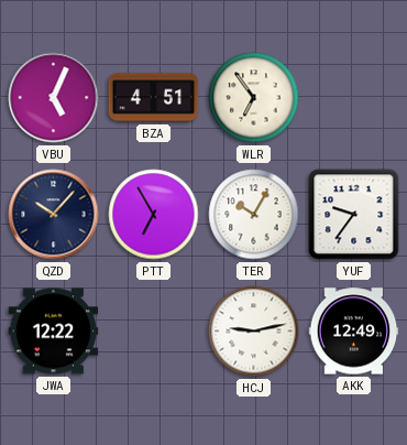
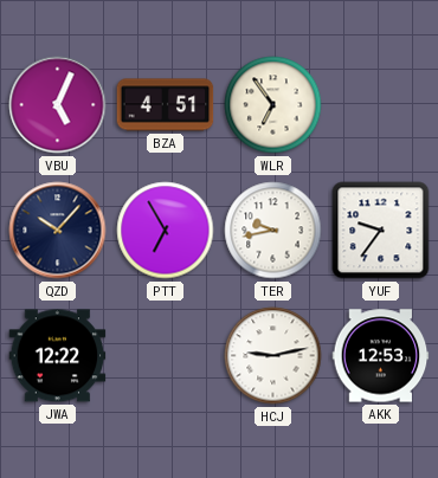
TER: 10:05 -> 9:43
AKK: 12:49 -> 12:53
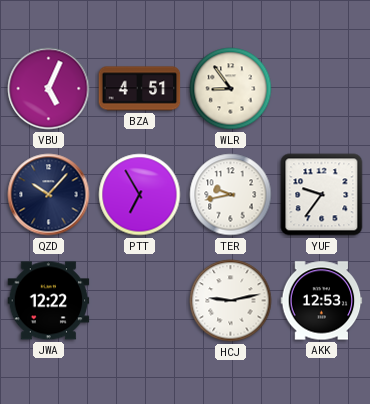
WLR: 6:54 -> 8:54
